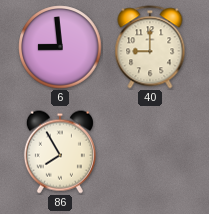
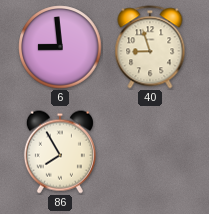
40: 9:00 -> 8:57
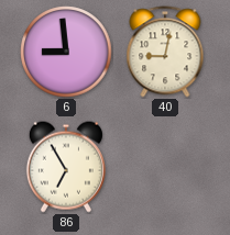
40: 8:57 -> 9:02
86: 7:55 -> 6:55
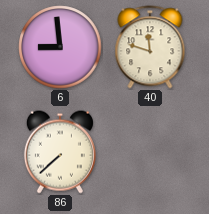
40: 9:02 -> 11:48
86: 6:55 -> 7:38
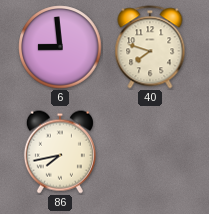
40: 11:48 -> 7:48
86: 7:38 -> 7:43
